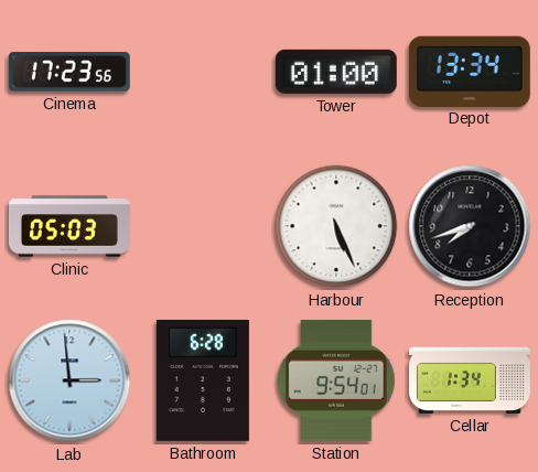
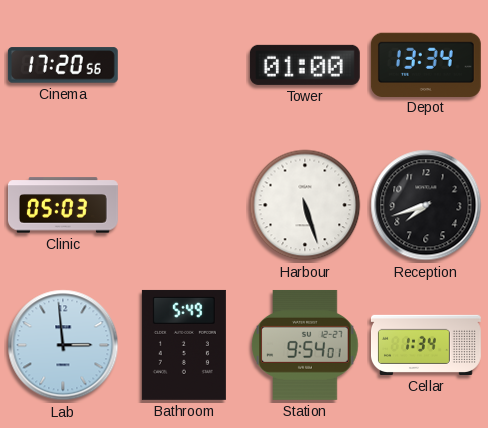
Cinema: 17:23 -> 17:20
Harbour: 5:26 -> 5:27
Bathroom: 6:28 -> 5:49
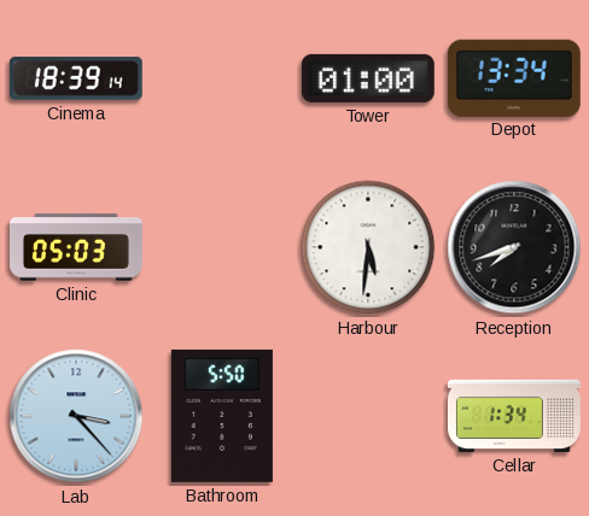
Cinema: 17:20 -> 18:39
Harbour: 5:27 -> 5:31
Lab: 2:59 -> 3:23
Bathroom: 5:49 -> 5:50
Station: 9:54 -> none
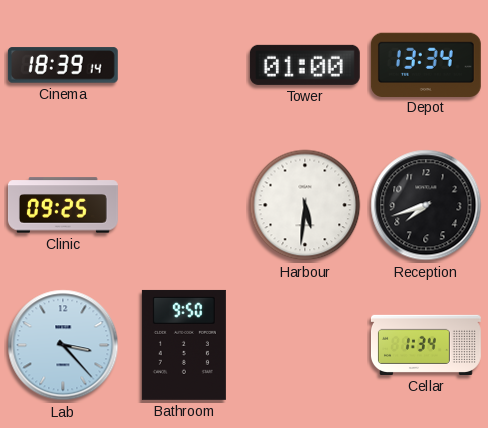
Clinic: 05:03 -> 09:25
Bathroom: 5:50 -> 9:50
